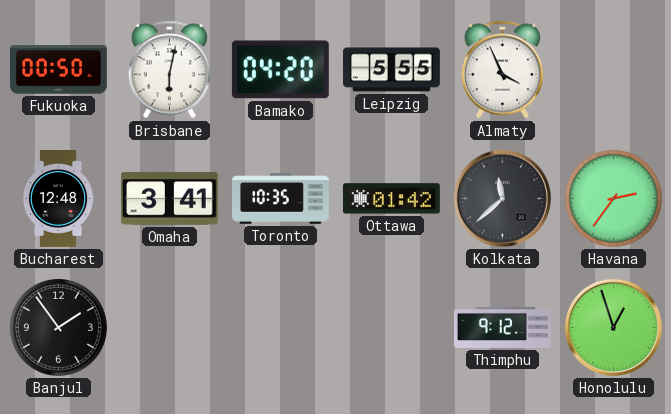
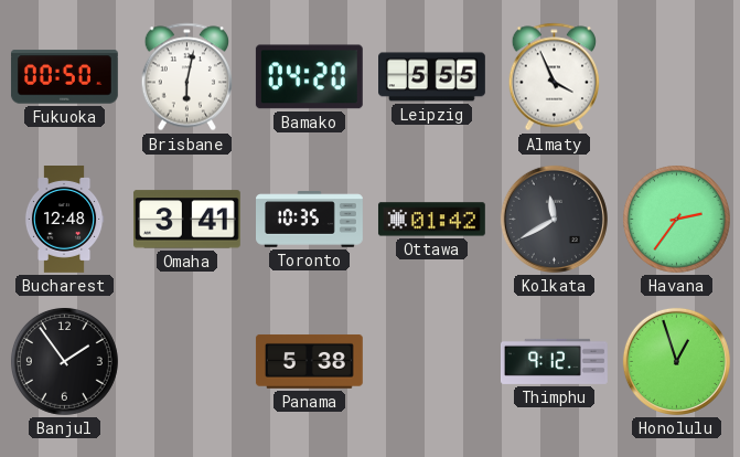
Kolkata: 11:38 -> 11:40
Panama: none -> 5:38
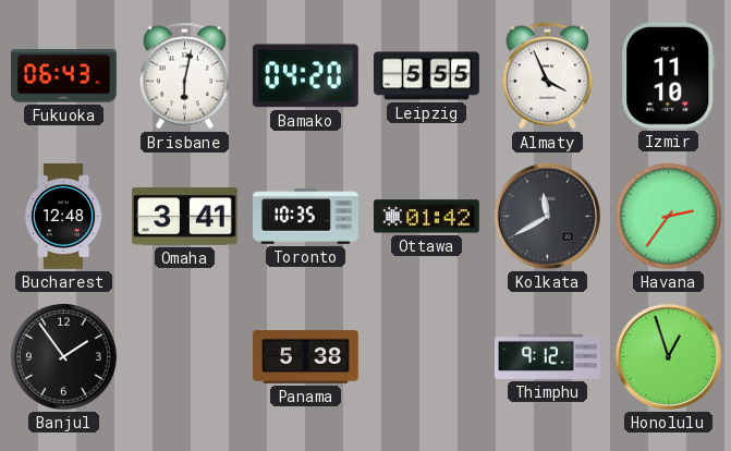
Fukuoka: 00:50 -> 06:43
Izmir: none -> 11:10
